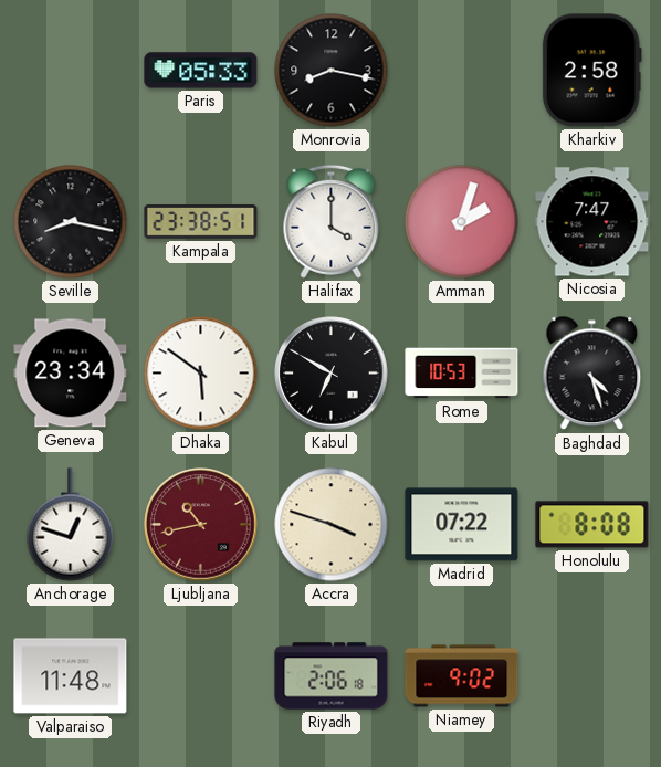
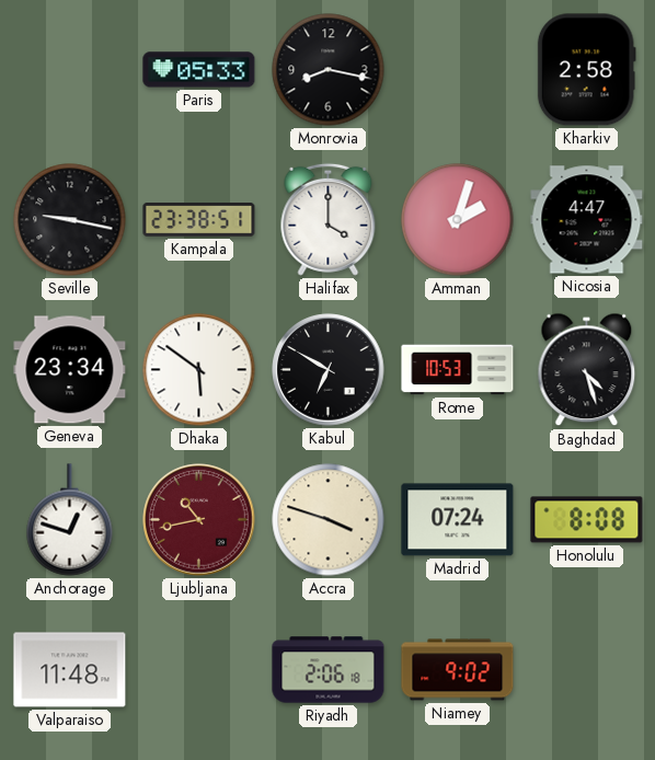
Seville: 8:17 -> 9:17
Nicosia: 7:47 -> 4:47
Madrid: 07:22 -> 07:24
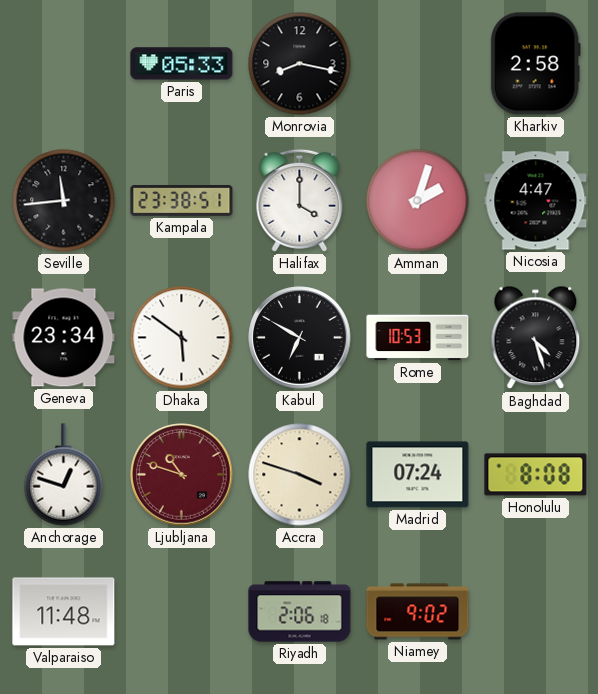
Seville: 9:17 -> 11:44
Ljubljana: 10:43 -> 10:48
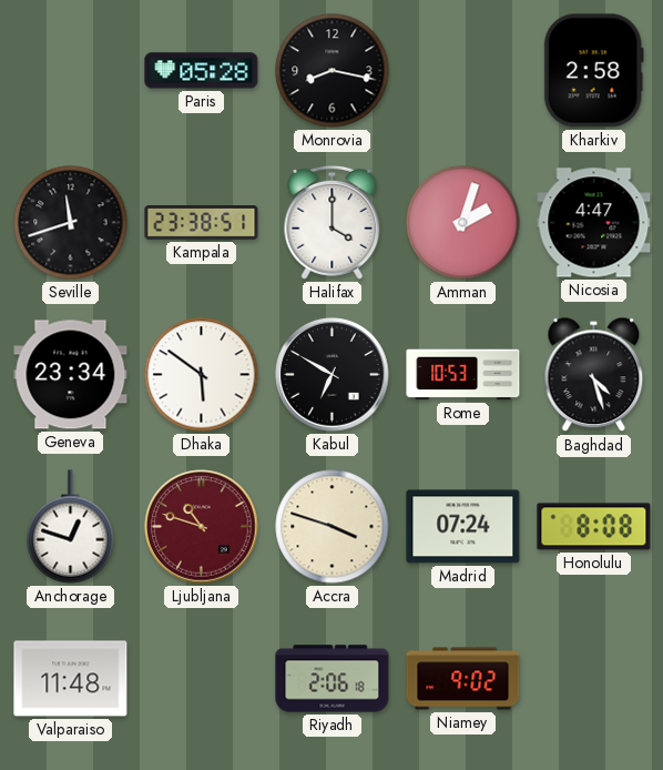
Paris: 05:33 -> 05:28
Seville: 11:44 -> 11:42
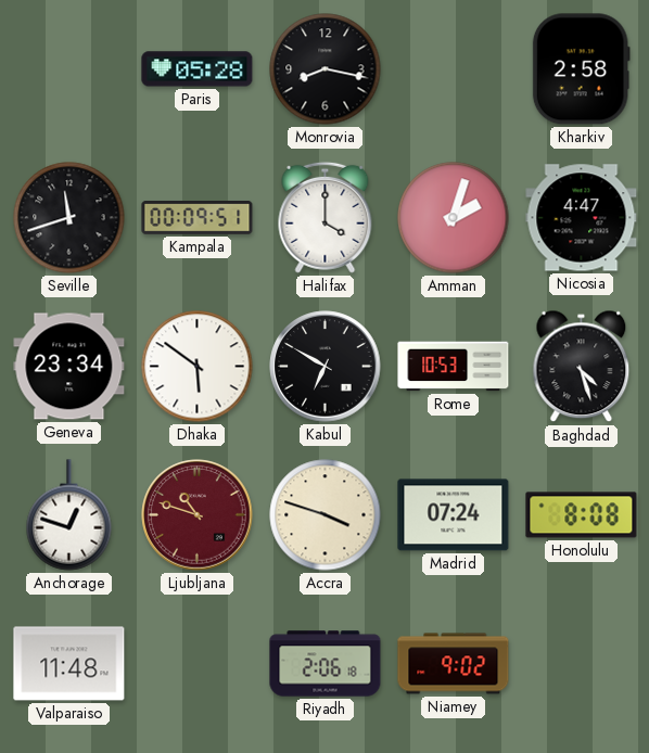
Kampala: 23:38 -> 00:09
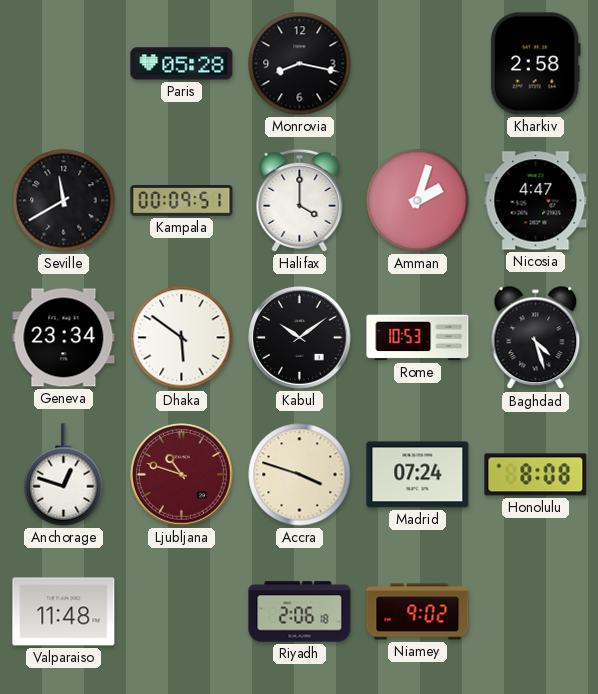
Seville: 11:42 -> 11:40
Kabul: 6:50 -> 10:09
